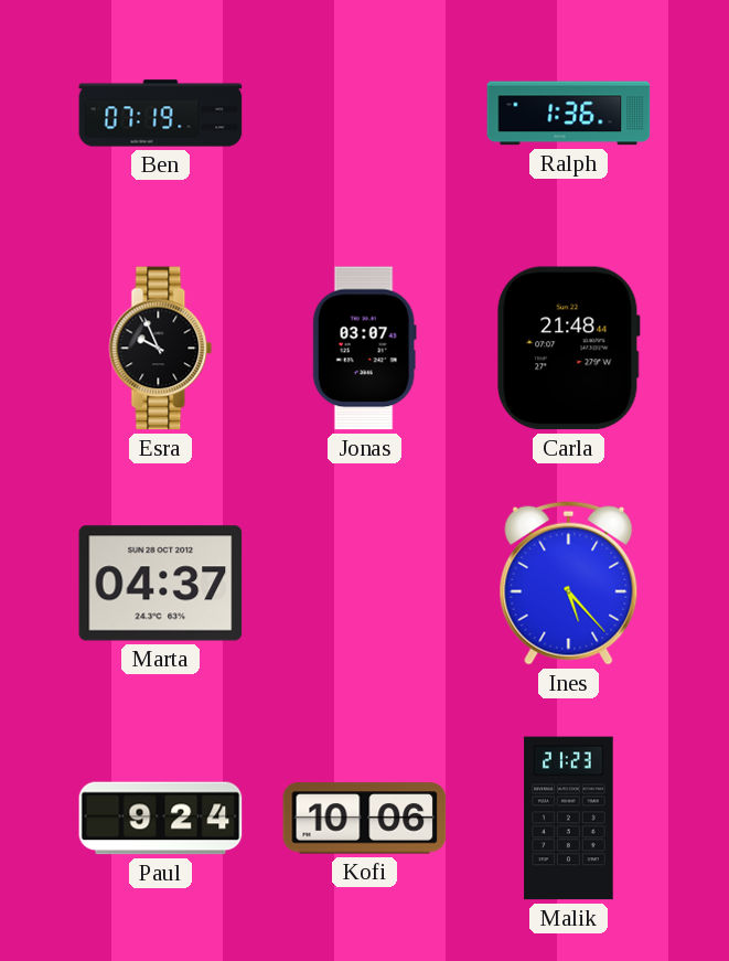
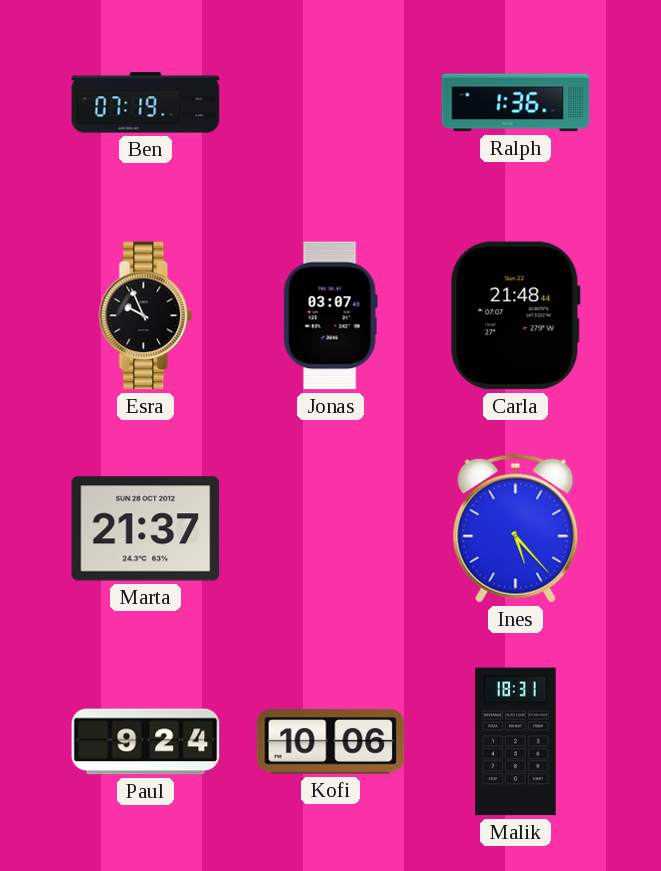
Marta: 04:37 -> 21:37
Malik: 21:23 -> 18:31
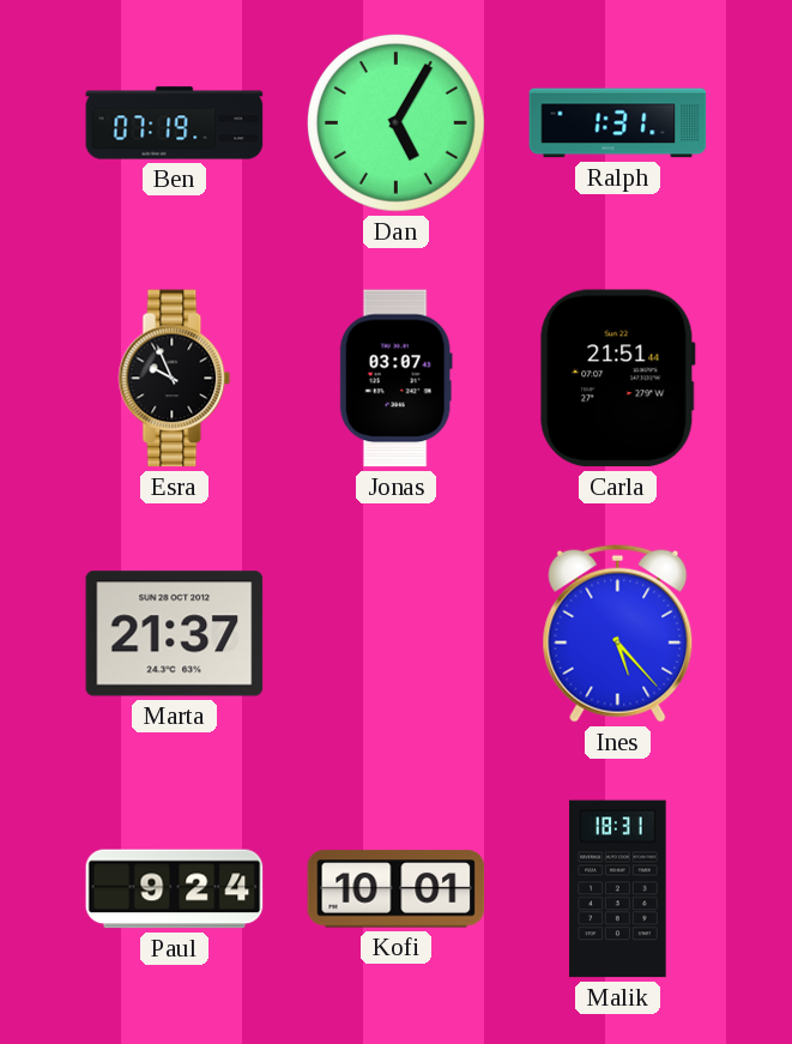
Dan: none -> 5:05
Ralph: 1:36 -> 1:31
Carla: 21:48 -> 21:51
Kofi: 10:06 -> 10:01
